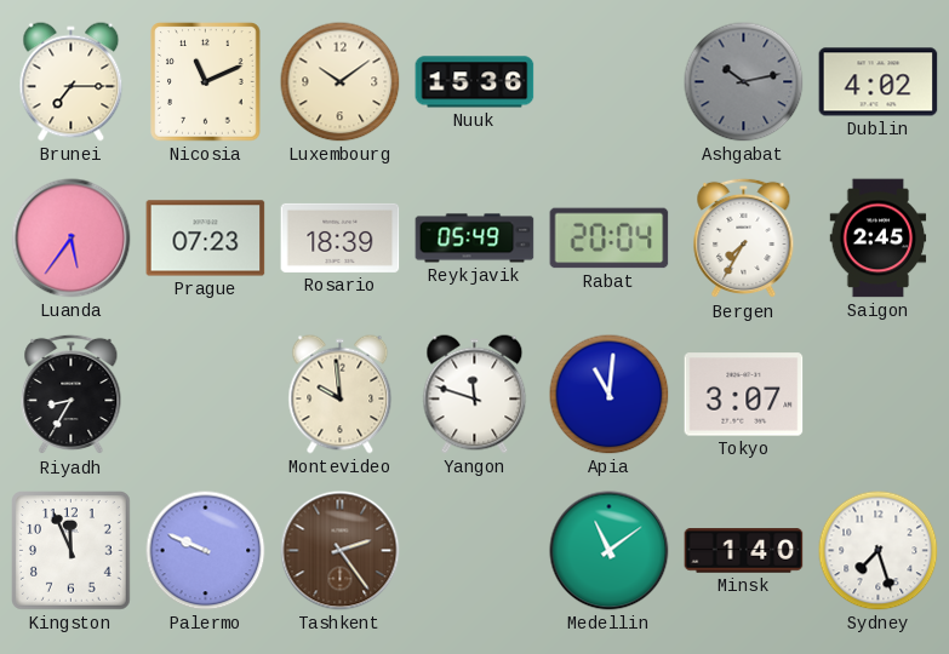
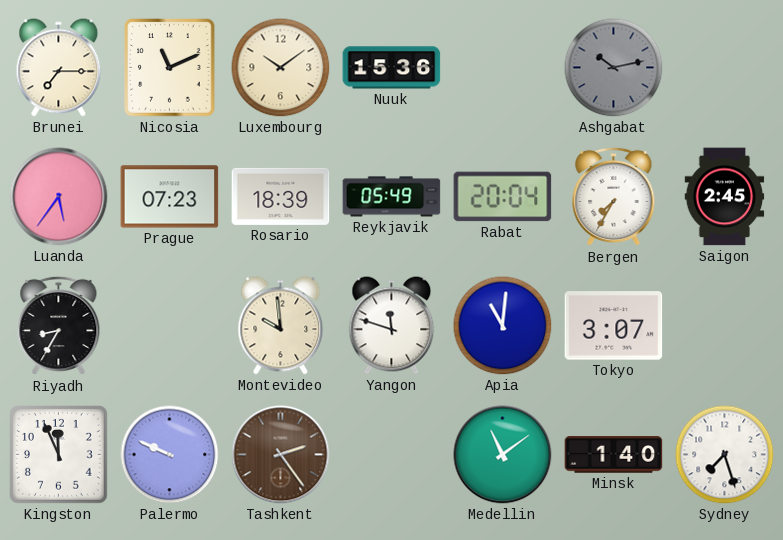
Dublin: 4:02 -> none
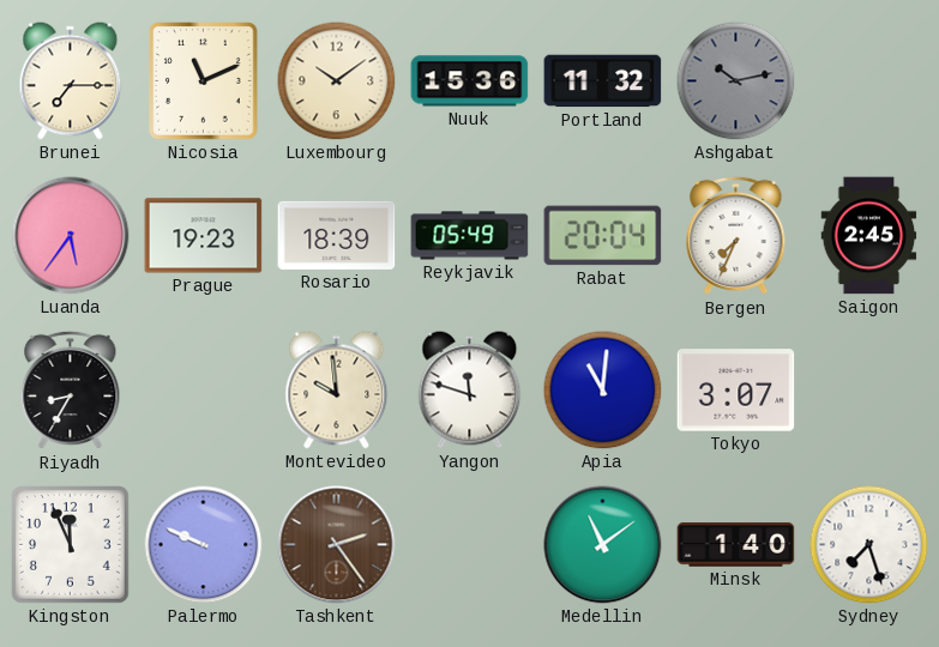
Portland: none -> 11:32
Prague: 07:23 -> 19:23
Bergen: 7:35 -> 7:34
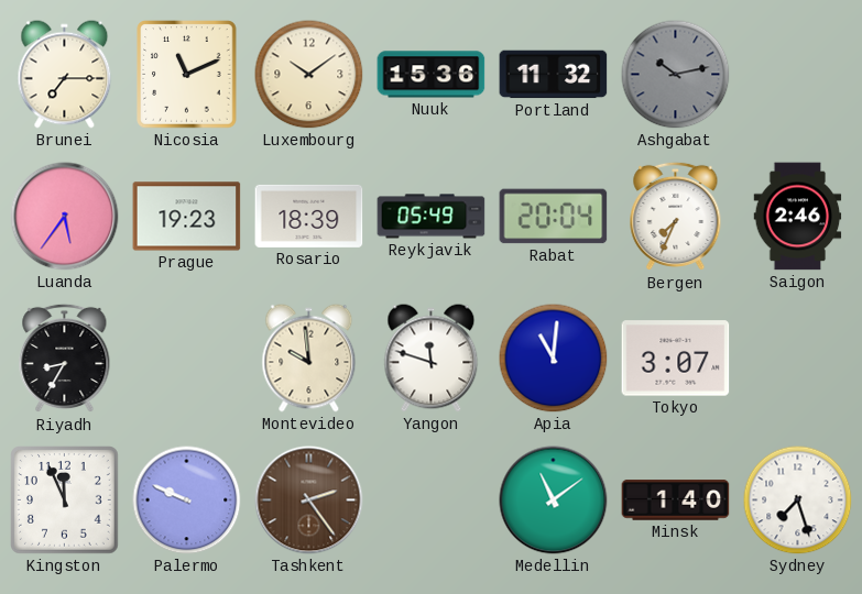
Saigon: 2:45 -> 2:46
